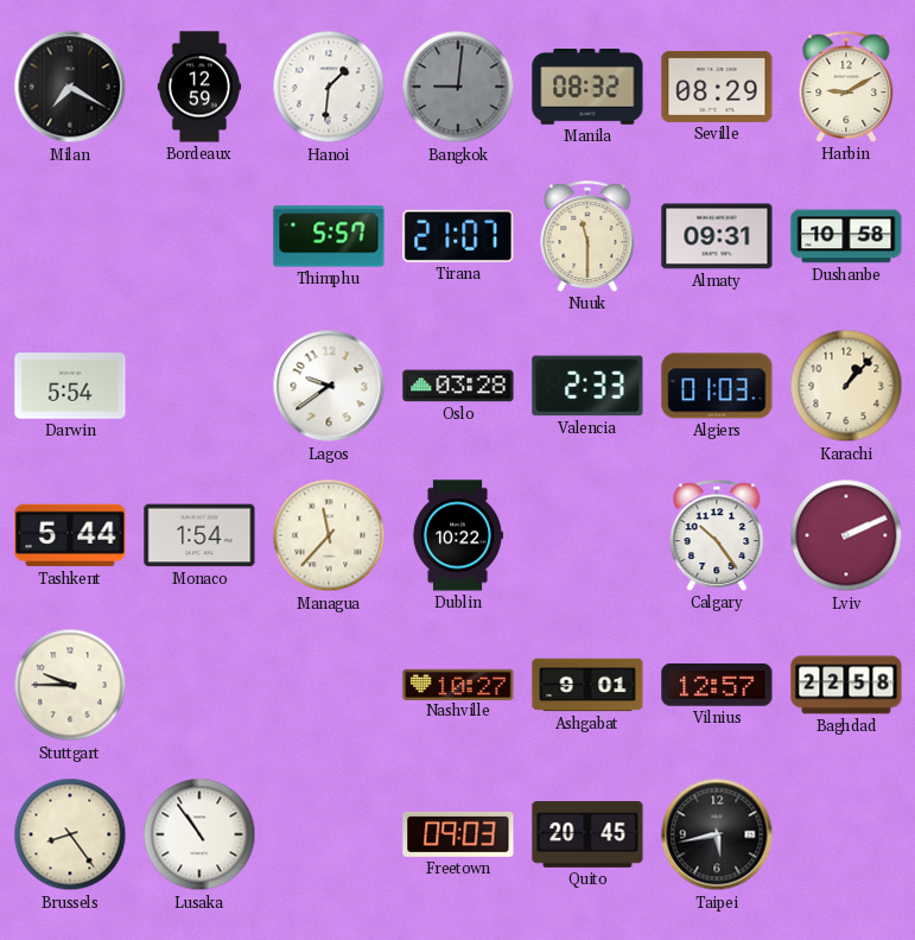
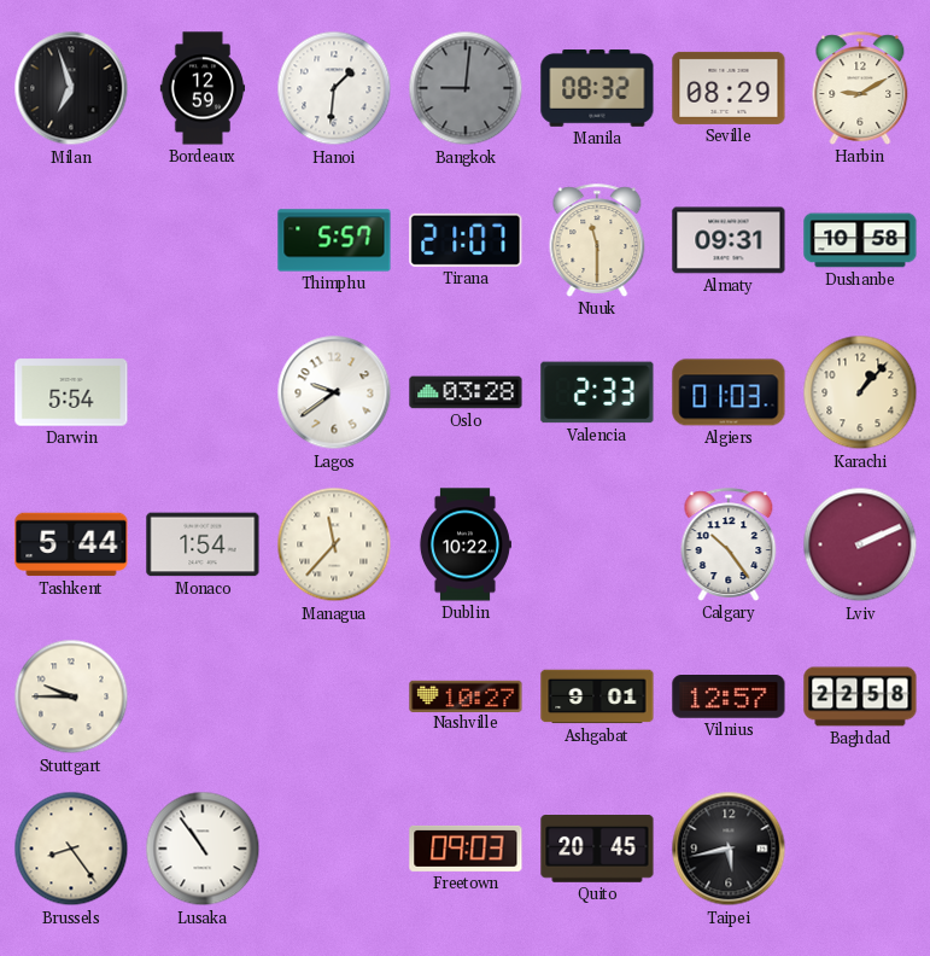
Milan: 7:20 -> 6:57
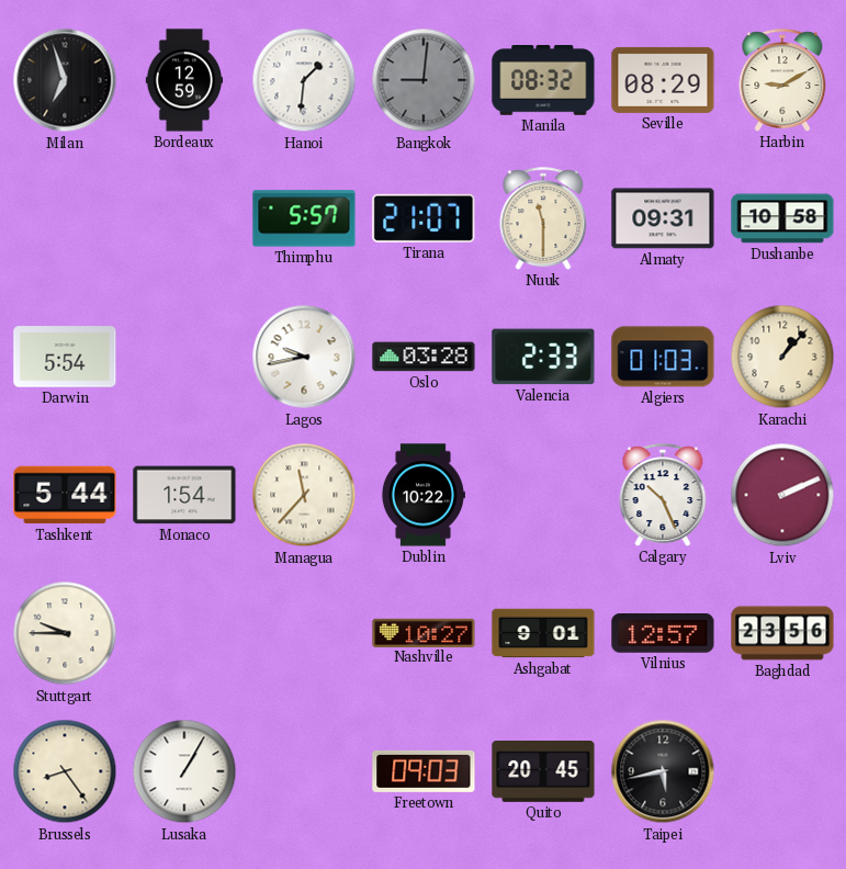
Lagos: 9:39 -> 9:43
Calgary: 10:24 -> 10:26
Baghdad: 22:58 -> 23:56
Lusaka: 10:54 -> 1:05
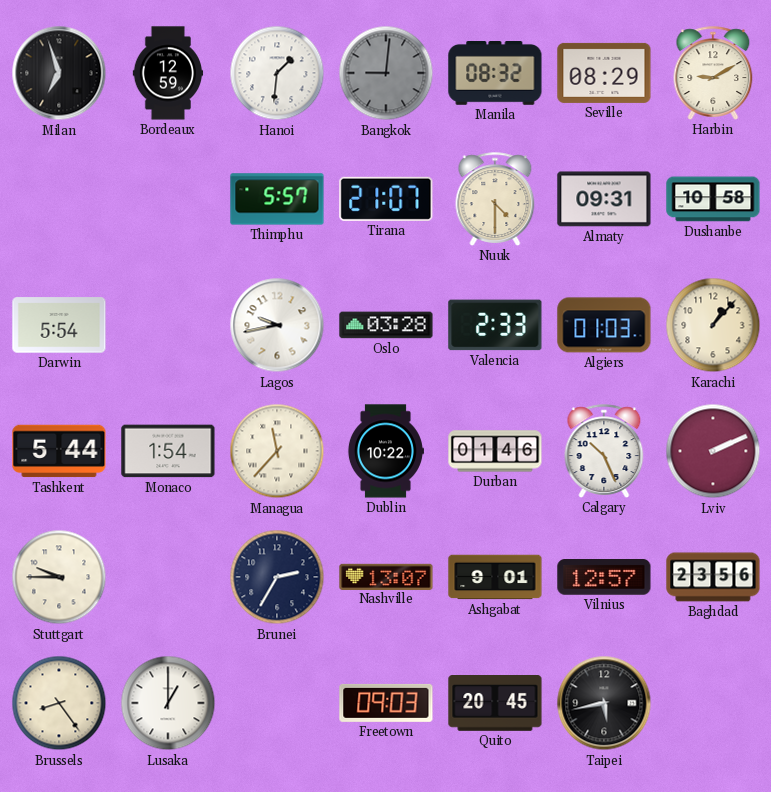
Nuuk: 11:30 -> 4:30
Durban: none -> 01:46
Brunei: none -> 2:35
Nashville: 10:27 -> 13:07
Lusaka: 1:05 -> 1:00
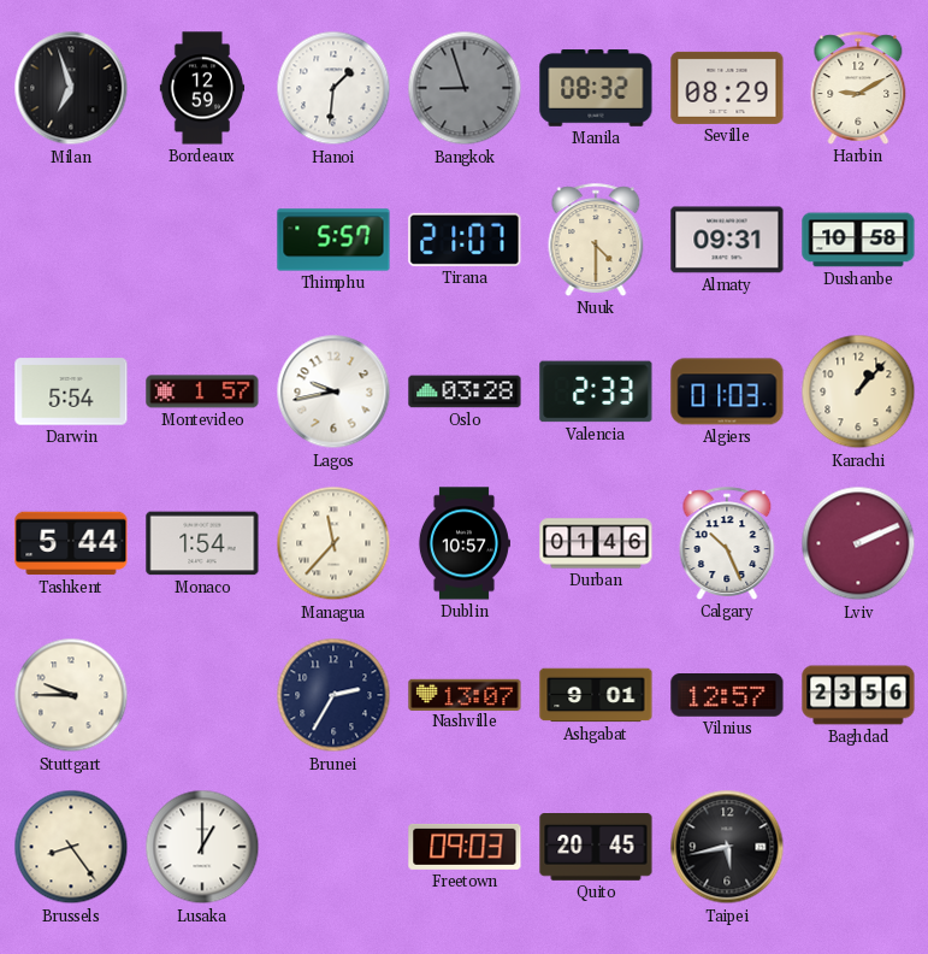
Bangkok: 9:01 -> 8:57
Montevideo: none -> 1:57
Dublin: 10:22 -> 10:57
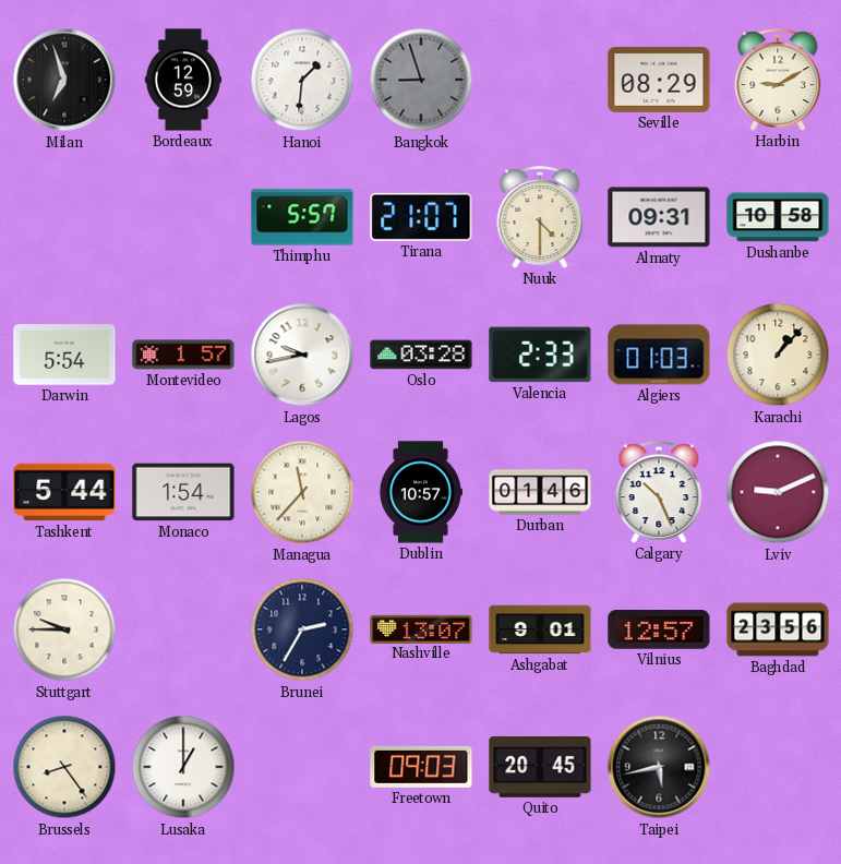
Manila: 08:32 -> none
Lviv: 2:11 -> 9:11
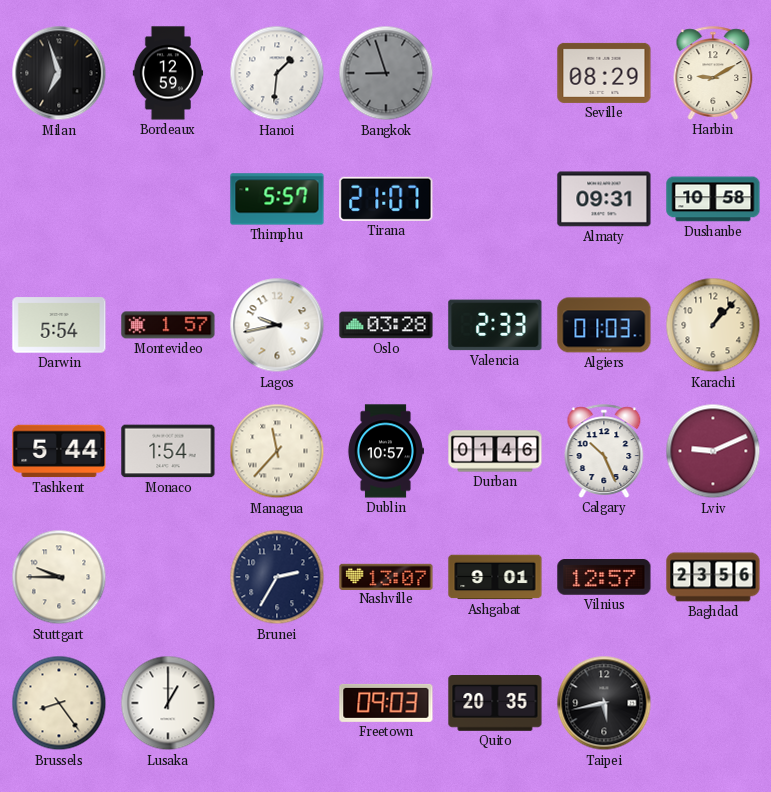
Nuuk: 4:30 -> none
Quito: 20:45 -> 20:35
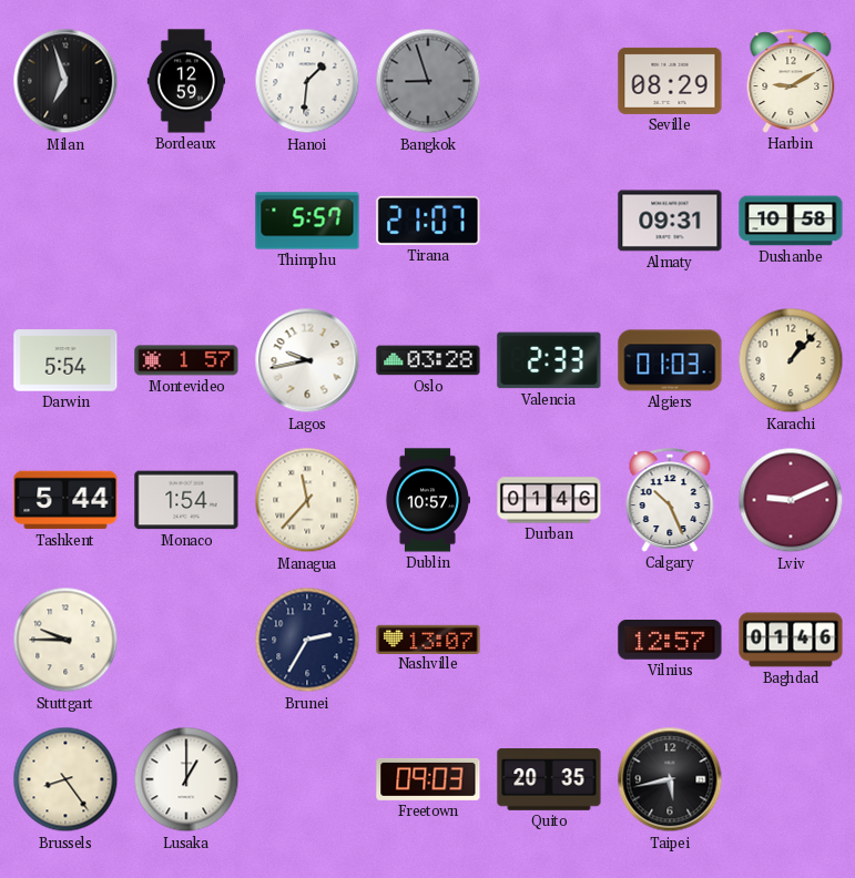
Ashgabat: 9:01 -> none
Baghdad: 23:56 -> 01:46
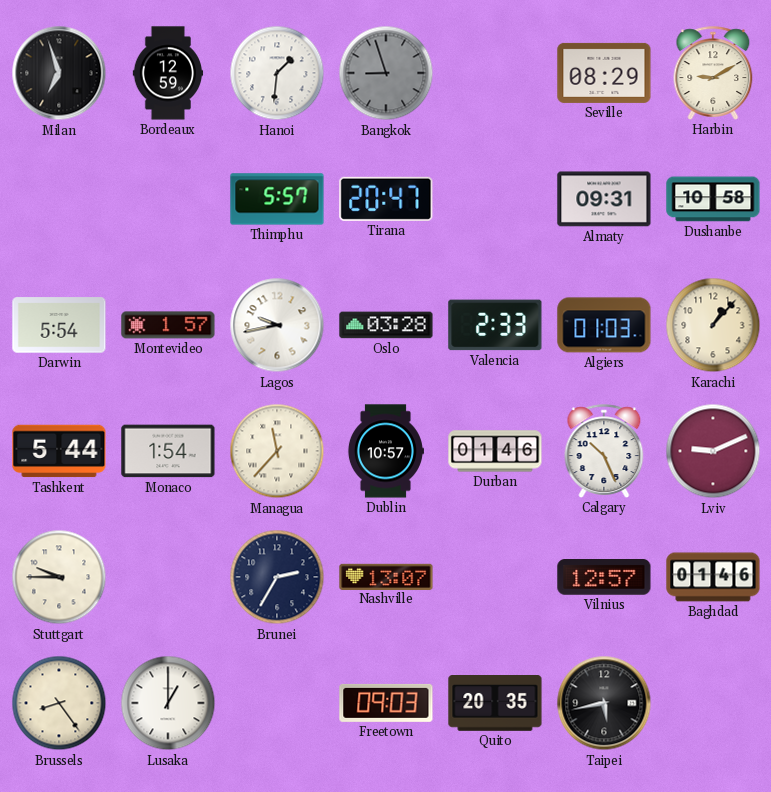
Tirana: 21:07 -> 20:47
